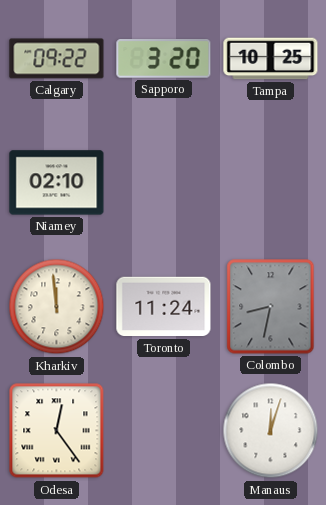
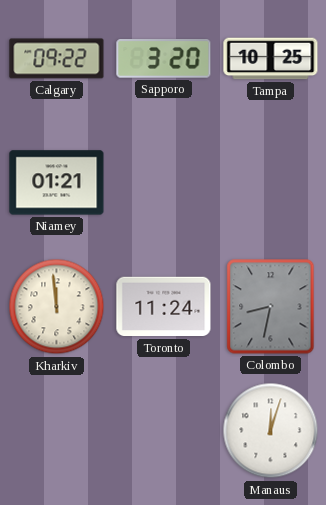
Niamey: 02:10 -> 01:21
Odesa: 12:24 -> none
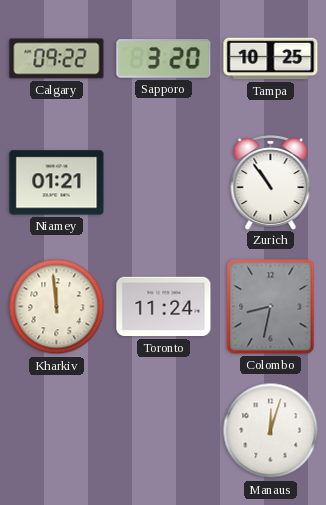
Zurich: none -> 10:54
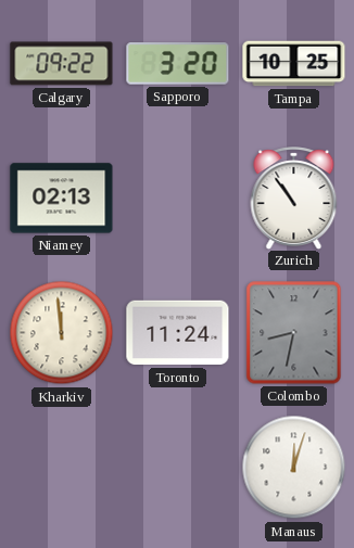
Niamey: 01:21 -> 02:13
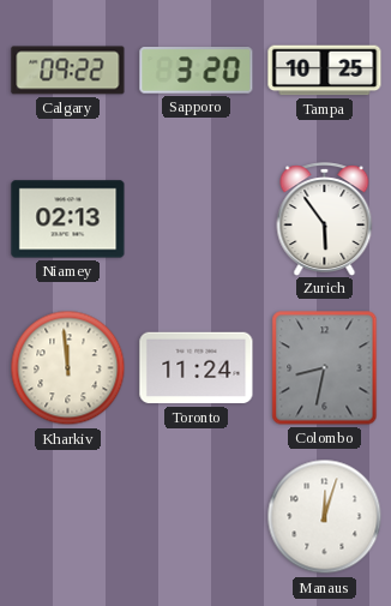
Zurich: 10:54 -> 5:54
